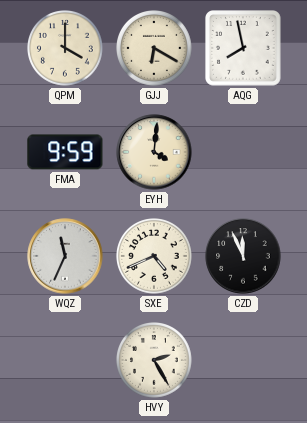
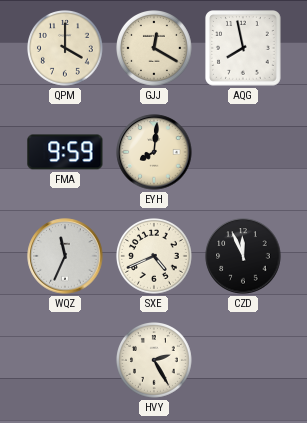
GJJ: 6:20 -> 12:20
EYH: 4:01 -> 8:01
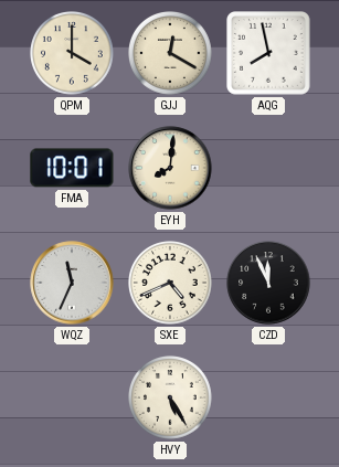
FMA: 9:59 -> 10:01
HVY: 2:25 -> 5:25
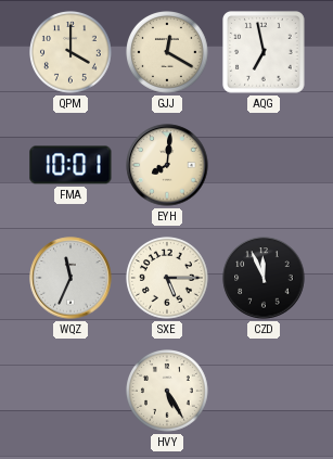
AQG: 7:58 -> 6:58
SXE: 4:41 -> 5:15
